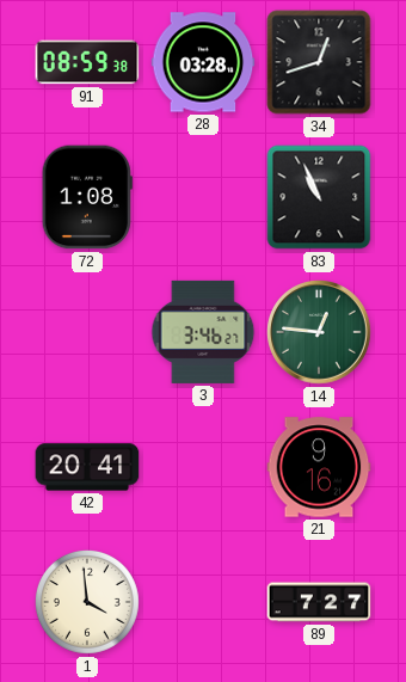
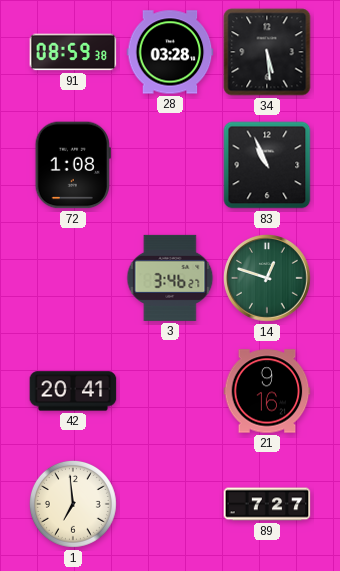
34: 12:42 -> 5:29
14: 12:46 -> 12:48
1: 3:59 -> 6:59
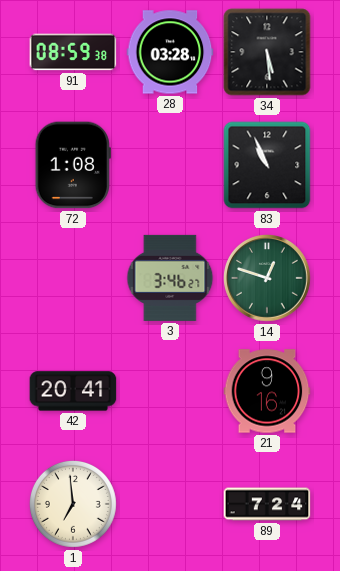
89: 7:27 -> 7:24
